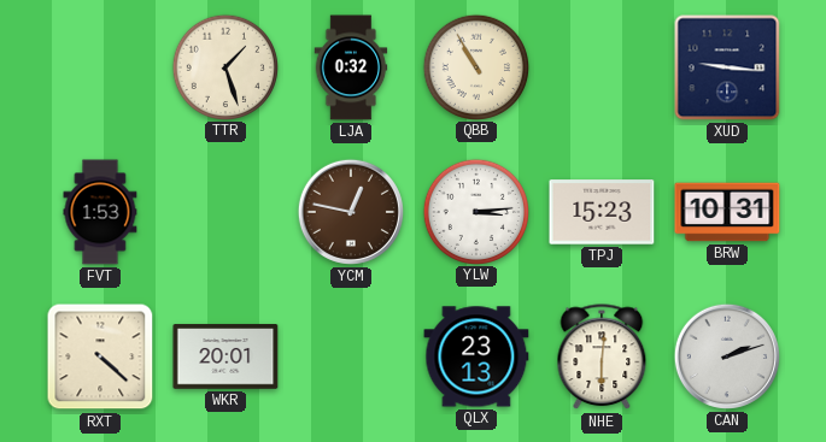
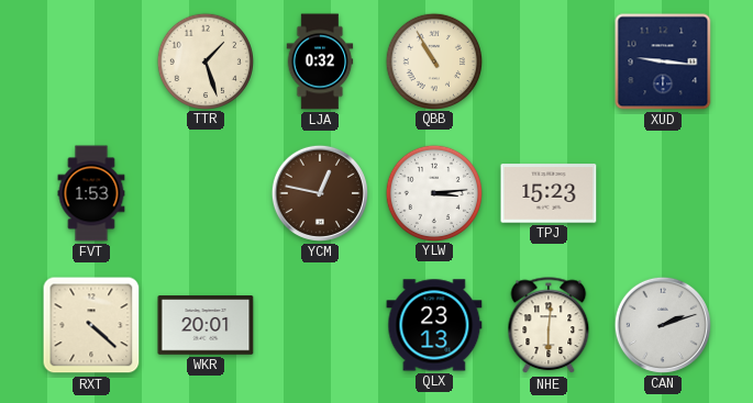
BRW: 10:31 -> none
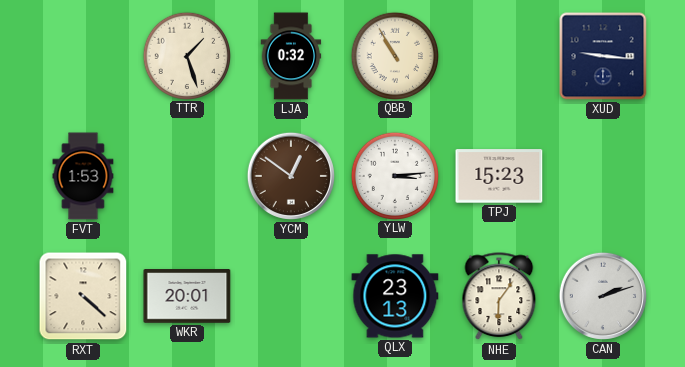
YCM: 12:47 -> 12:51
NHE: 6:01 -> 6:06
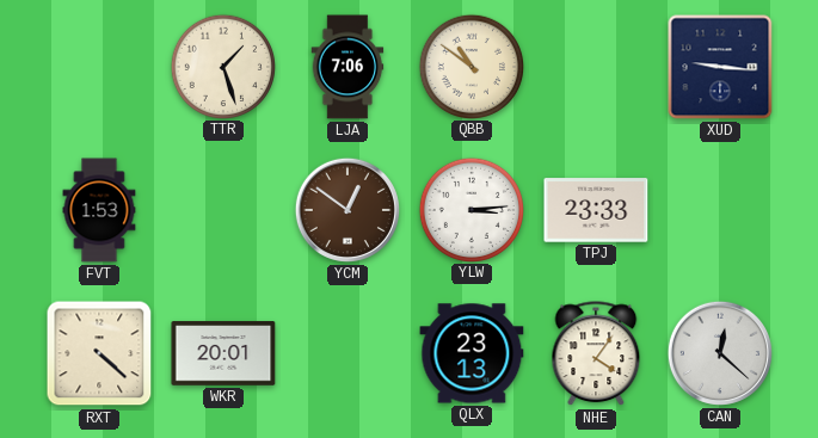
LJA: 0:32 -> 7:06
QBB: 10:55 -> 10:51
TPJ: 15:23 -> 23:33
NHE: 6:06 -> 4:06
CAN: 2:12 -> 12:22
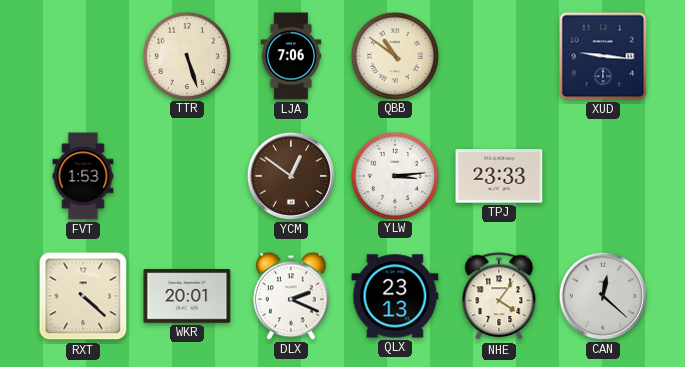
TTR: 1:27 -> 5:27
DLX: none -> 2:19
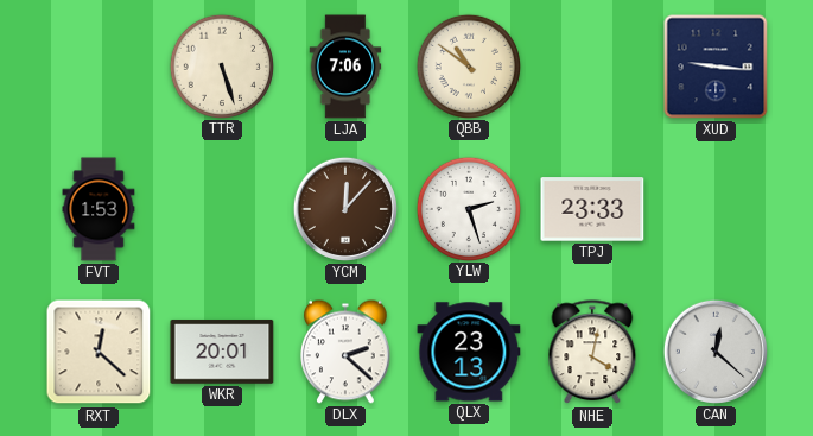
YCM: 12:51 -> 12:07
YLW: 3:14 -> 2:27
RXT: 4:22 -> 12:22
DLX: 2:19 -> 2:22
NHE: 4:06 -> 4:02
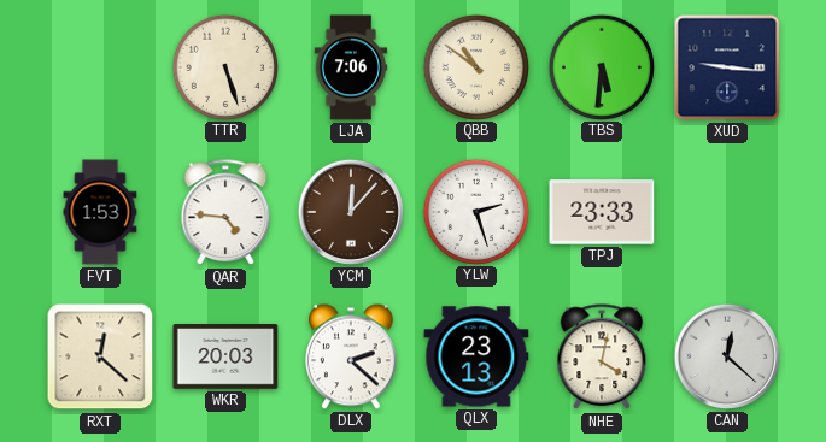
TBS: none -> 5:31
QAR: none -> 4:46
WKR: 20:01 -> 20:03
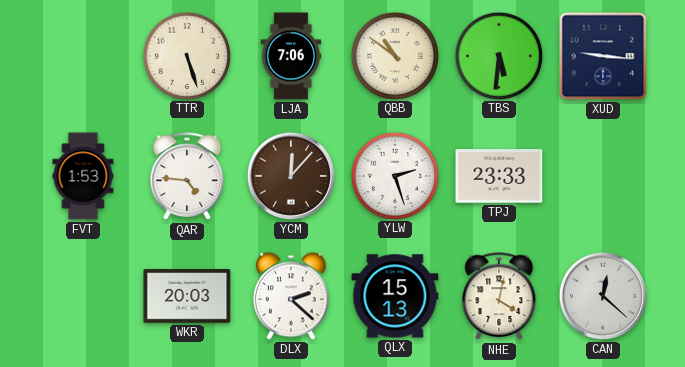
RXT: 12:22 -> none
QLX: 23:13 -> 15:13
